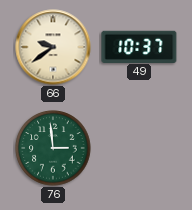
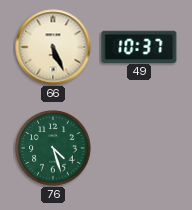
66: 9:39 -> 5:26
76: 2:59 -> 4:27
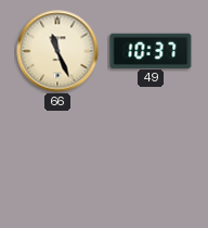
66: 5:26 -> 11:26
76: 4:27 -> none
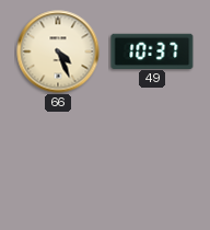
66: 11:26 -> 4:26
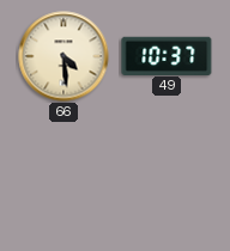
66: 4:26 -> 4:29
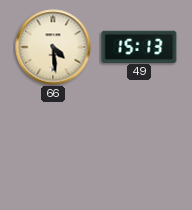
49: 10:37 -> 15:13
